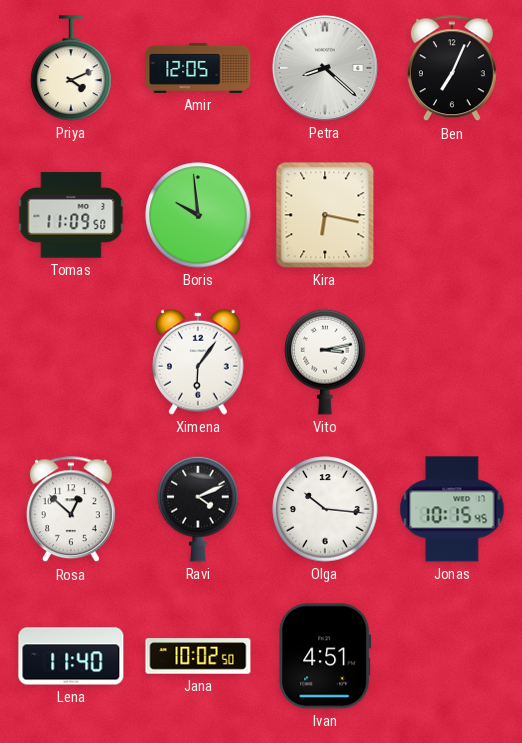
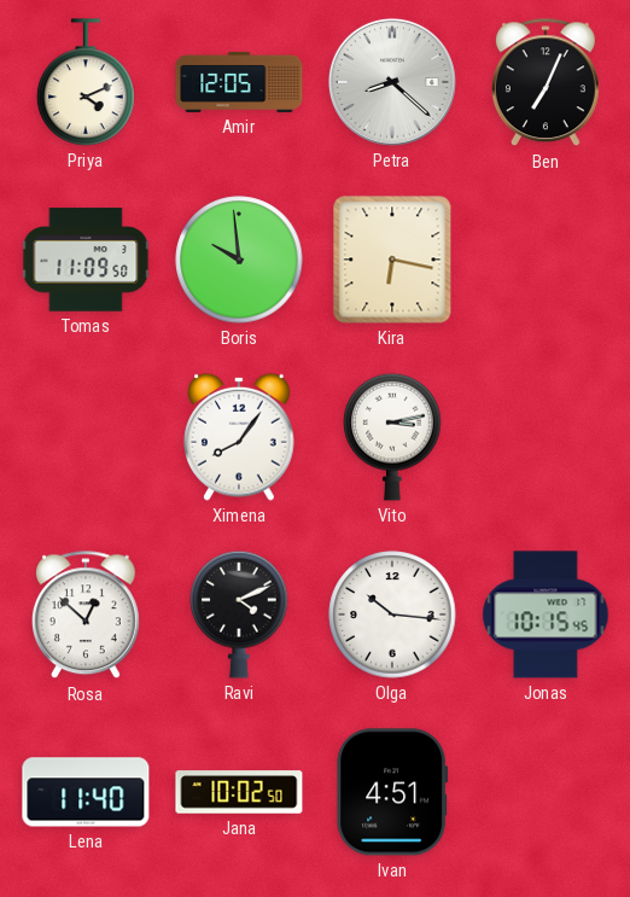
Ximena: 6:06 -> 8:06
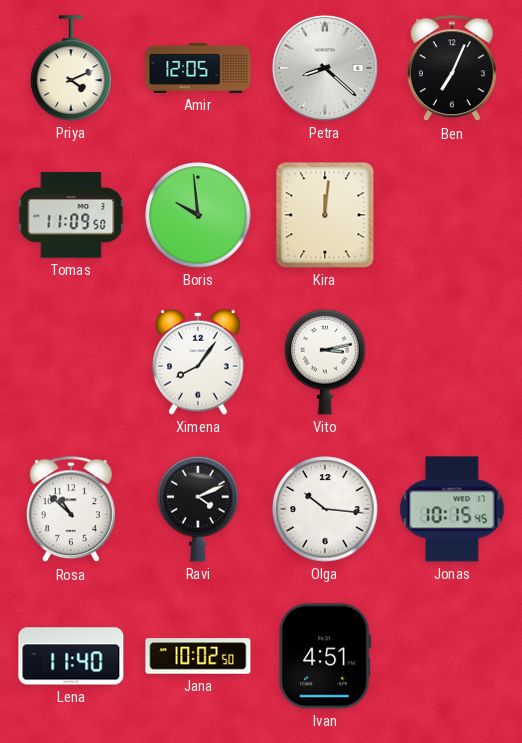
Kira: 6:17 -> 12:01
Rosa: 12:52 -> 10:52
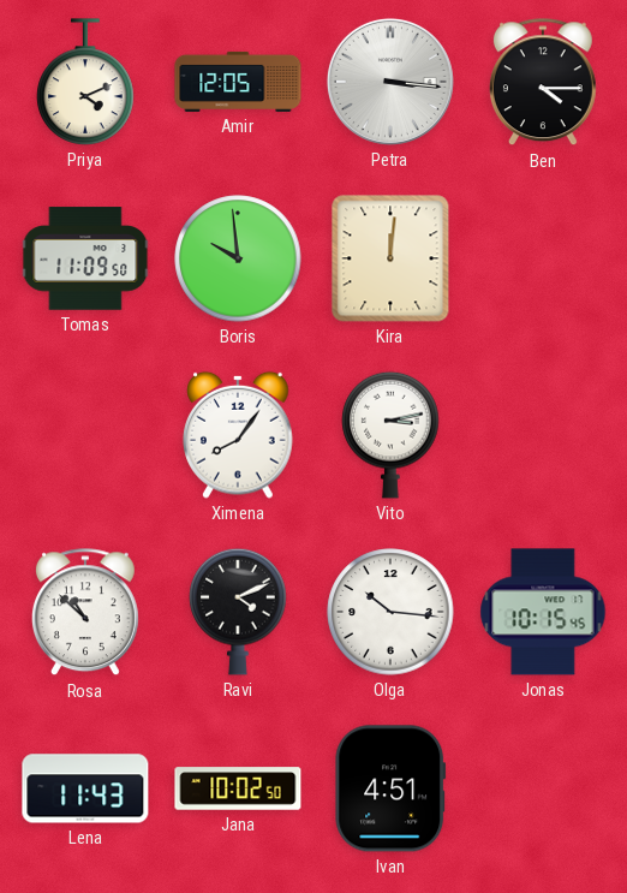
Petra: 8:22 -> 3:16
Ben: 7:04 -> 4:15
Lena: 11:40 -> 11:43
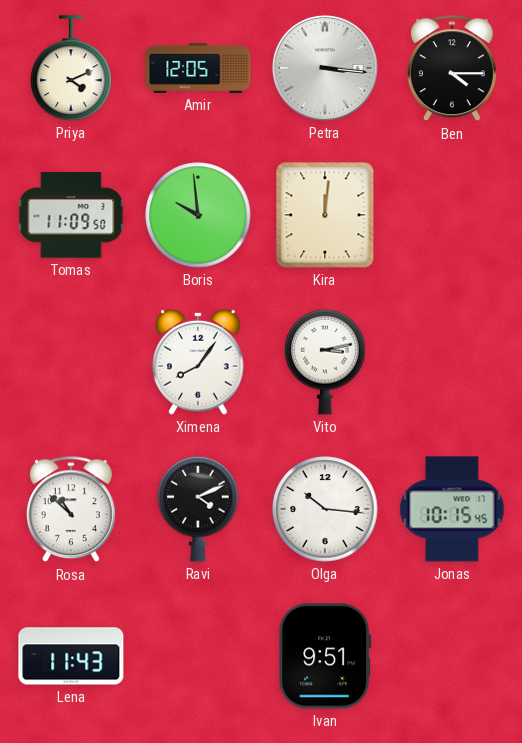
Jana: 10:02 -> none
Ivan: 4:51 -> 9:51
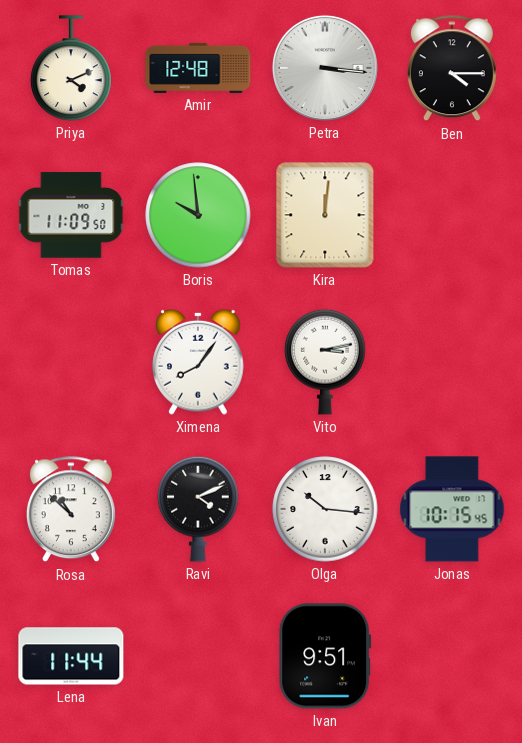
Amir: 12:05 -> 12:48
Lena: 11:43 -> 11:44
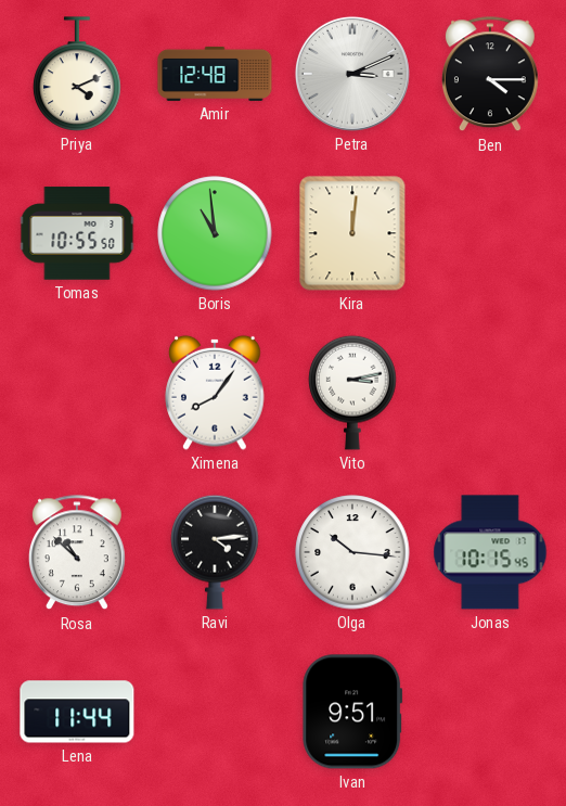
Petra: 3:16 -> 3:11
Tomas: 11:09 -> 10:55
Boris: 9:59 -> 10:59
Ravi: 4:11 -> 4:14
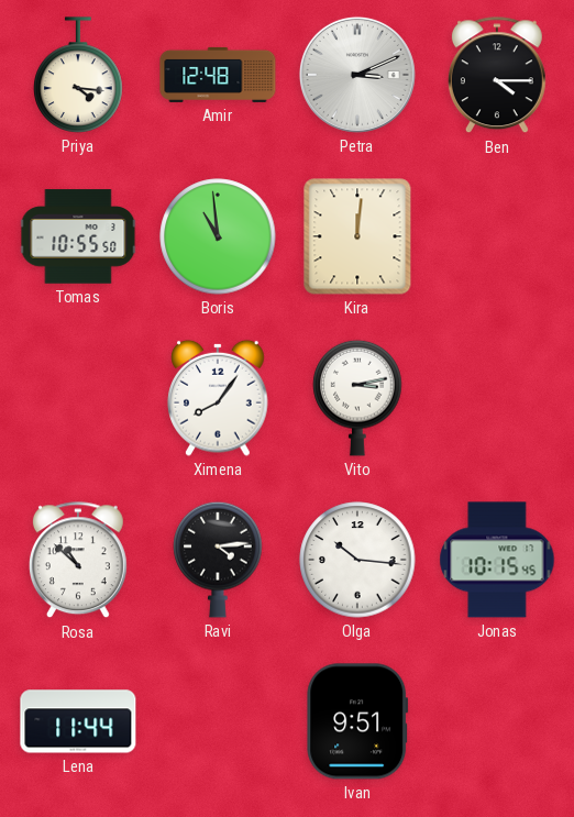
Priya: 4:11 -> 4:16
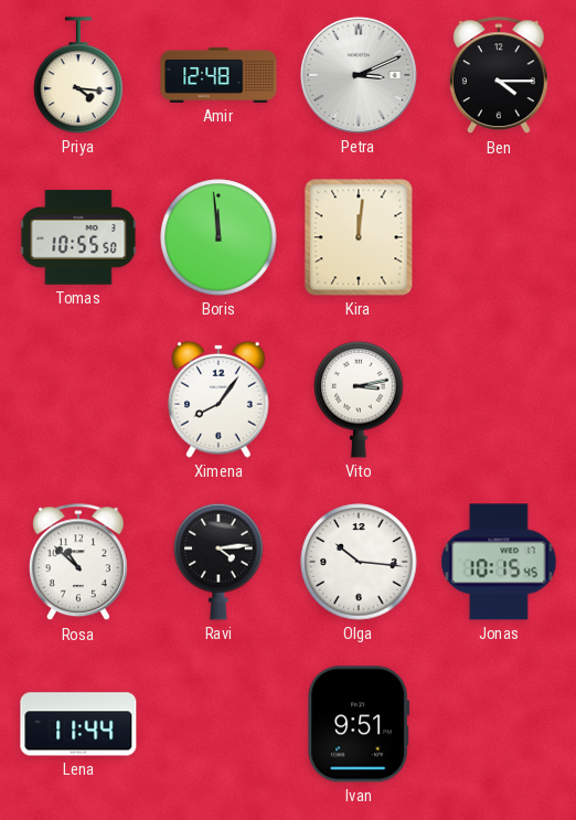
Boris: 10:59 -> 11:59
